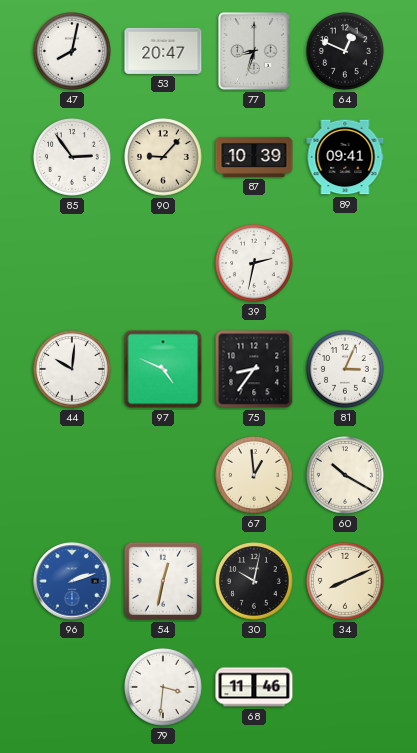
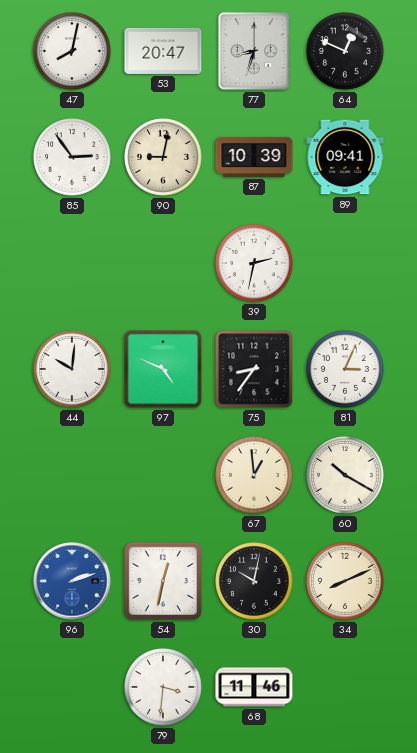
90: 9:07 -> 9:02
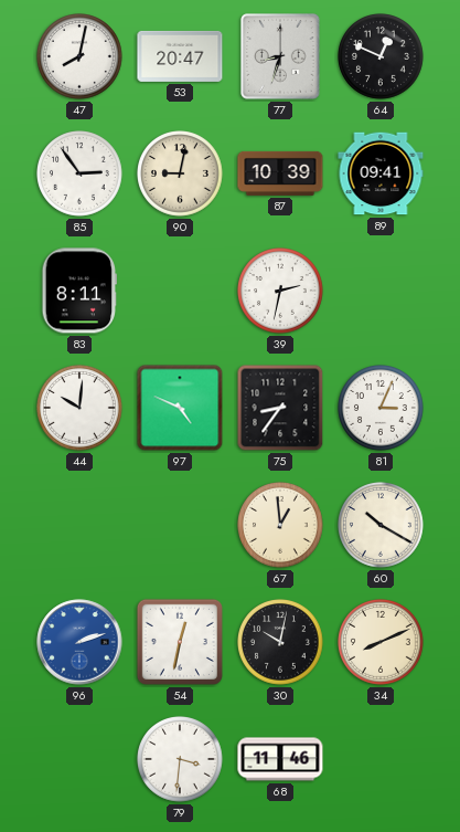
83: none -> 8:11
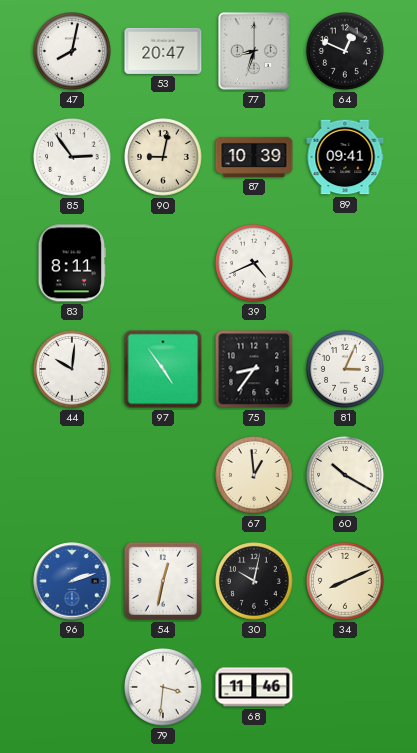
39: 2:32 -> 4:41
97: 4:49 -> 4:54
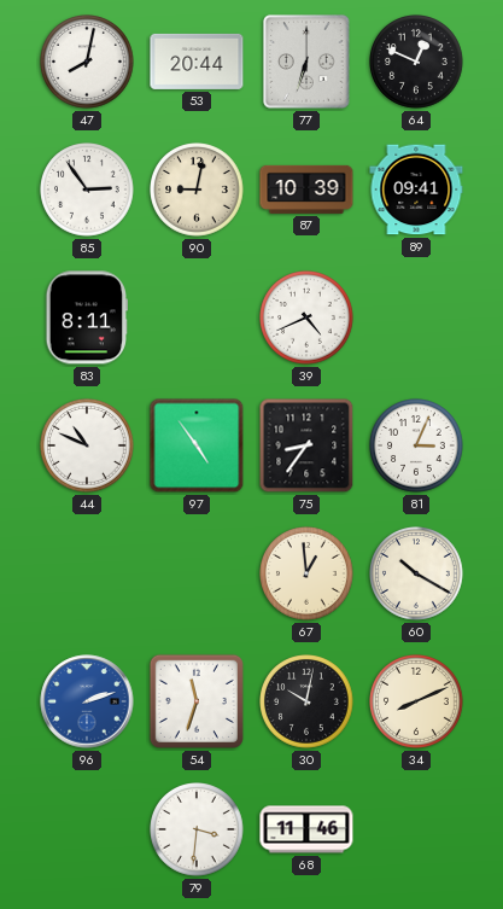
53: 20:47 -> 20:44
77: 8:33 -> 6:33
44: 10:01 -> 10:49
54: 12:32 -> 11:33
